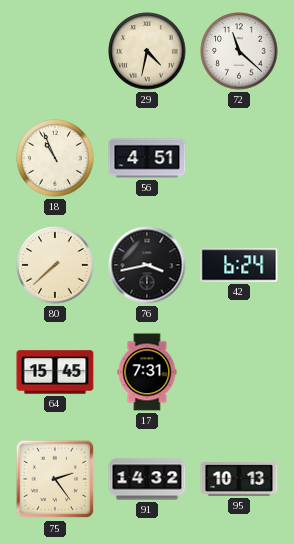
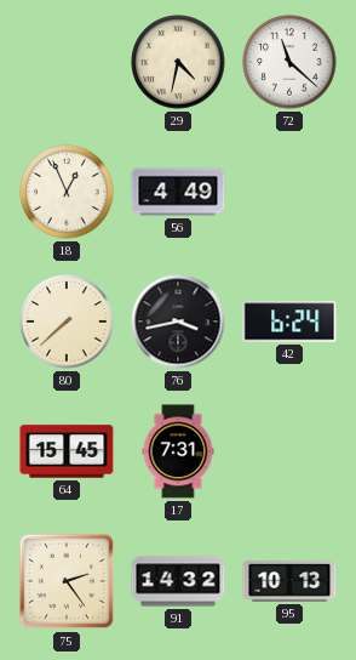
18: 10:56 -> 12:56
56: 4:51 -> 4:49
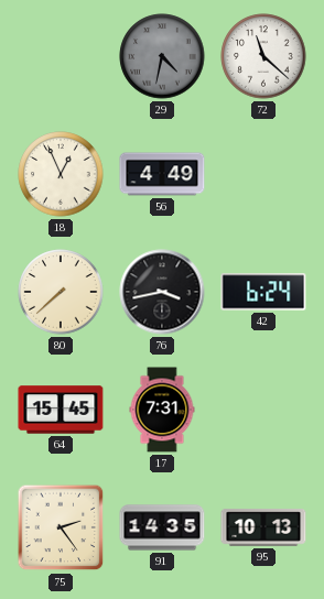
29 dial: cream -> grey
91: 14:32 -> 14:35
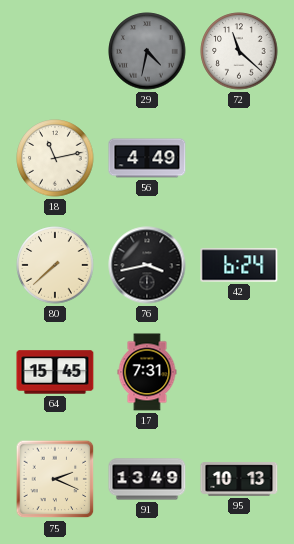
18: 12:56 -> 11:13
75: 2:24 -> 2:19
91: 14:35 -> 13:49
